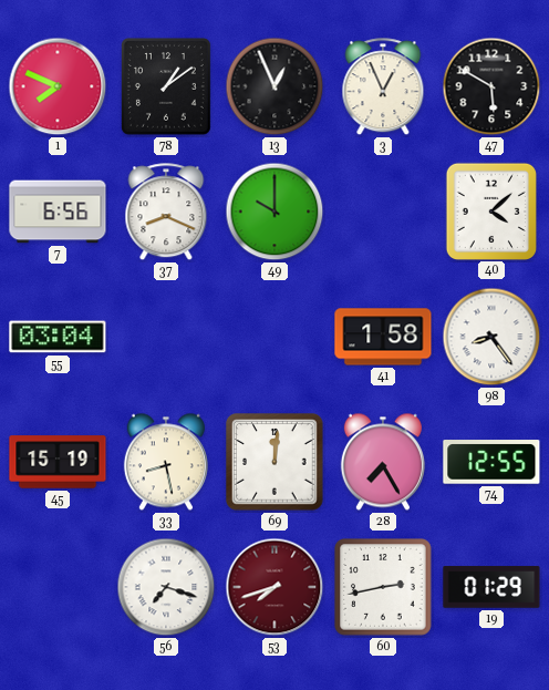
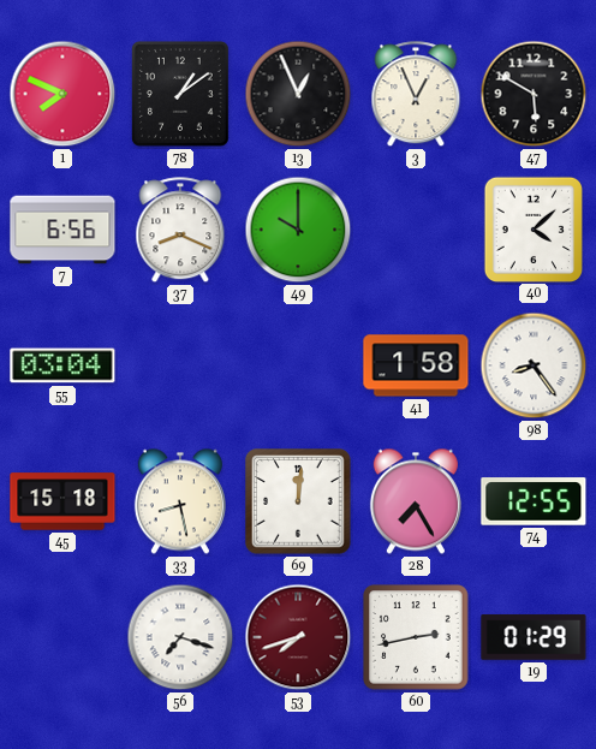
45: 15:19 -> 15:18
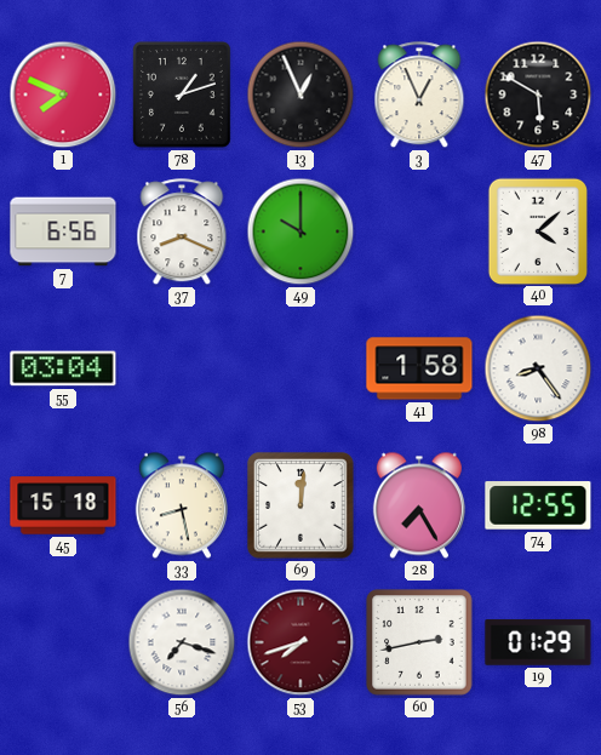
78: 1:09 -> 1:12
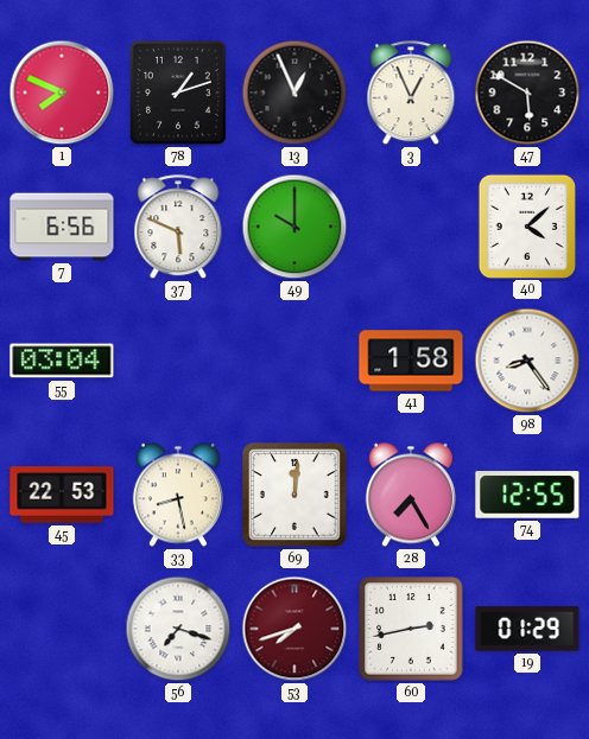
37: 8:19 -> 5:49
45: 15:18 -> 22:53
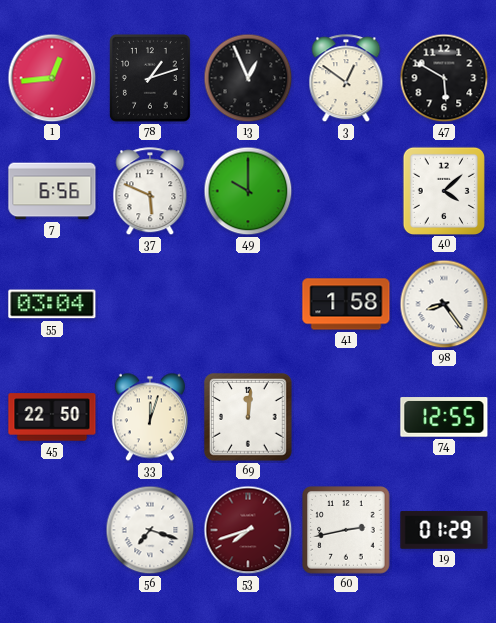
1: 7:49 -> 12:44
3: 12:56 -> 12:51
45: 22:53 -> 22:50
33: 8:28 -> 12:03
28: 7:25 -> none
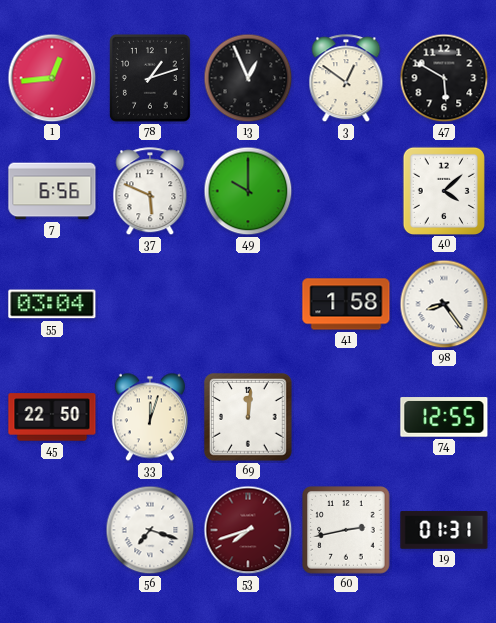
19: 01:29 -> 01:31
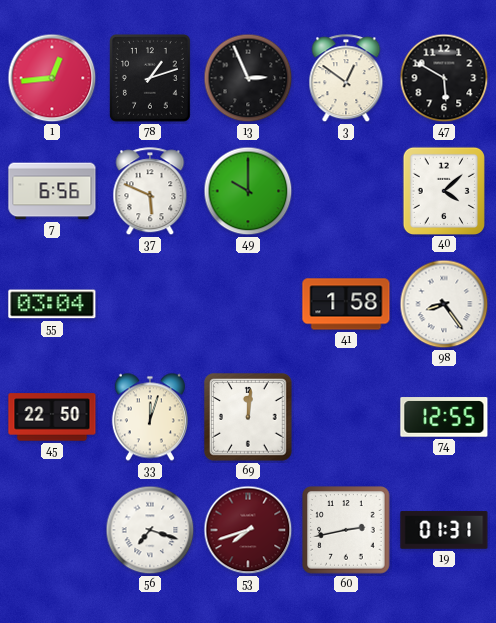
13: 12:56 -> 2:56
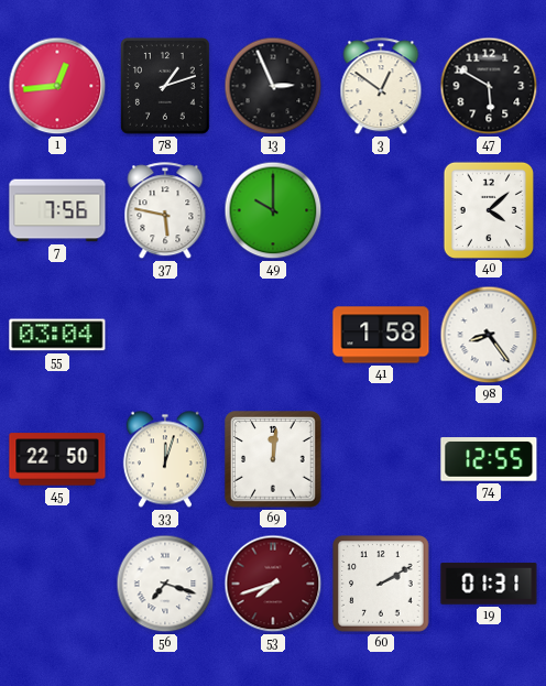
7: 6:56 -> 7:56
37: 5:49 -> 5:47
60: 2:43 -> 2:10
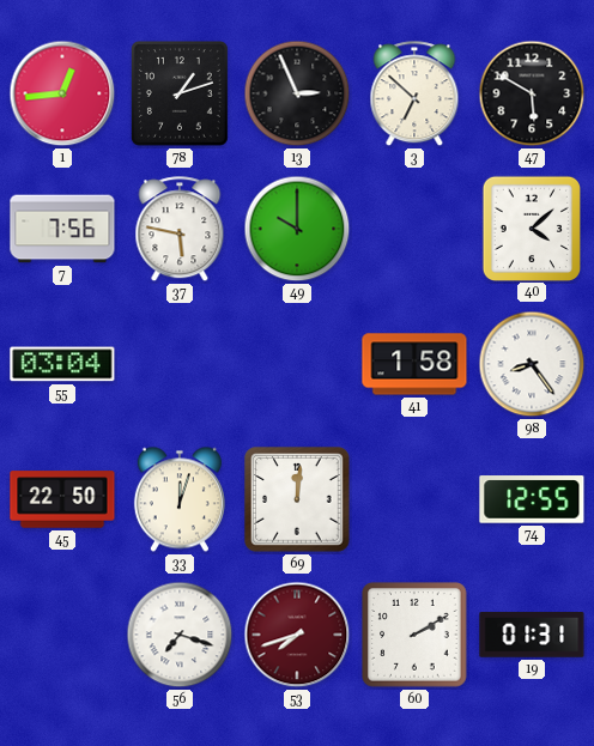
3: 12:51 -> 6:52
